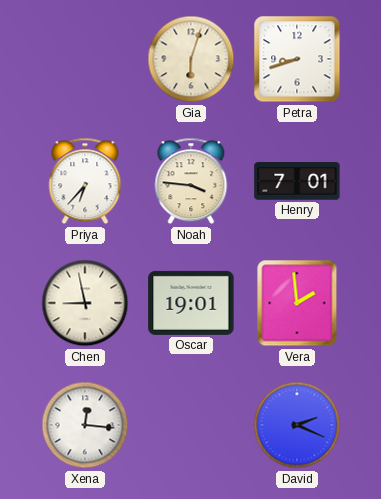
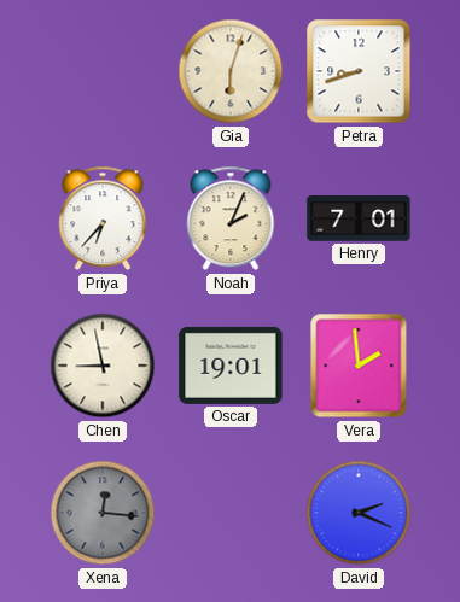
Noah: 3:46 -> 2:04
Xena dial: white -> grey
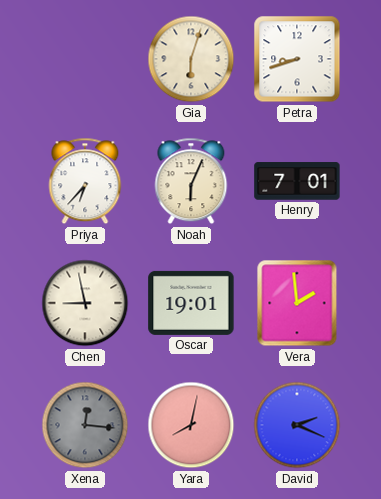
Noah: 2:04 -> 6:04
Yara: none -> 8:02
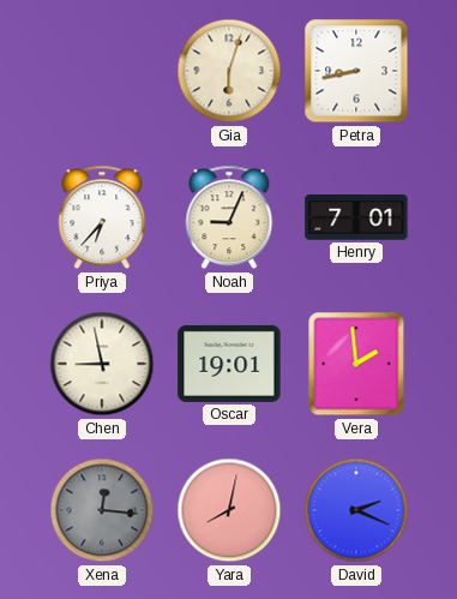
Petra: 8:42 -> 8:43
Noah: 6:04 -> 9:04
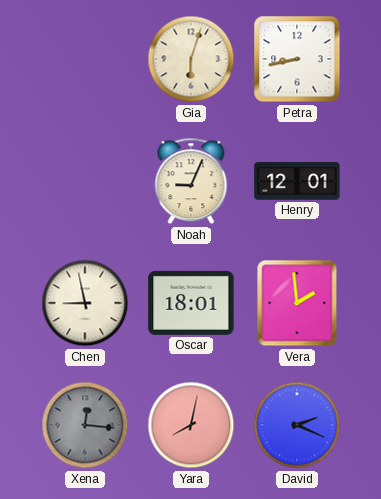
Priya: 6:37 -> none
Henry: 7:01 -> 12:01
Oscar: 19:01 -> 18:01
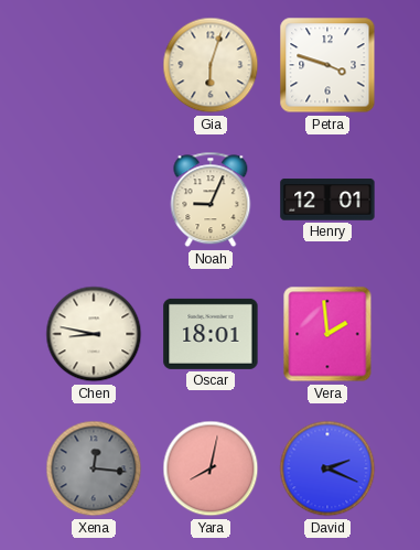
Petra: 8:43 -> 3:48
Chen: 8:58 -> 8:47
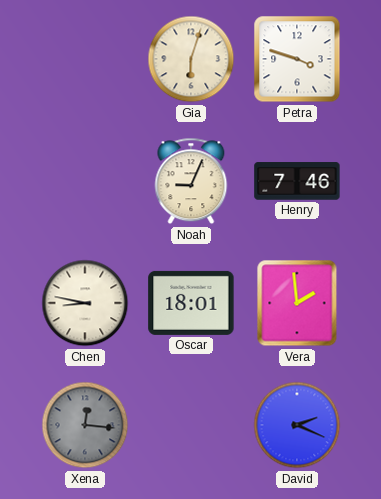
Henry: 12:01 -> 7:46
Yara: 8:02 -> none
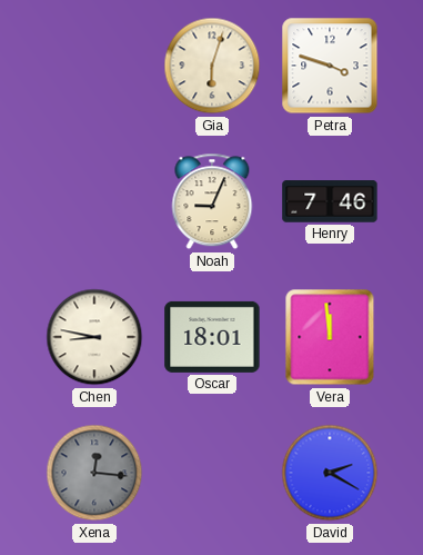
Vera: 1:59 -> 11:59
David: 2:19 -> 2:20
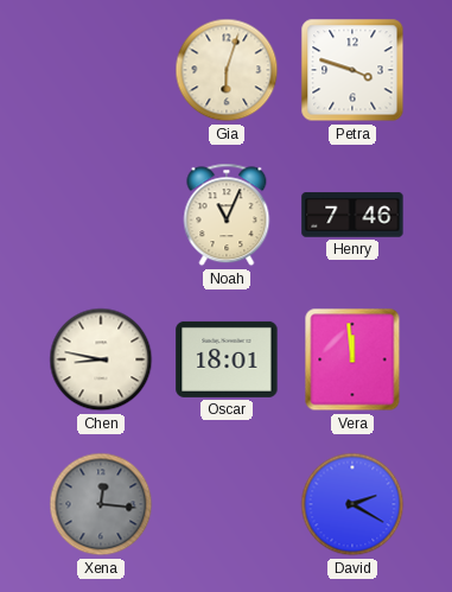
Noah: 9:04 -> 11:04
